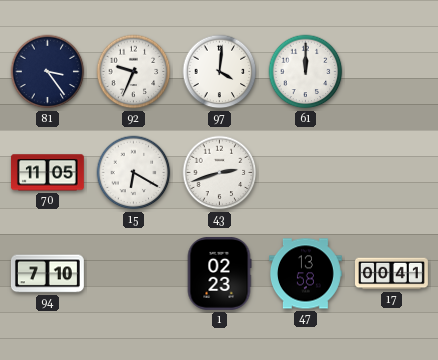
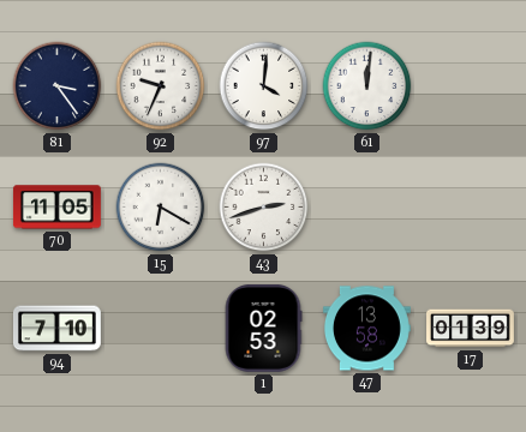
61: 12:00 -> 12:01
1: 02:23 -> 02:53
17: 00:41 -> 01:39
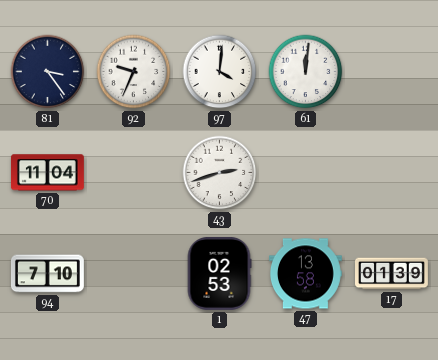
70: 11:05 -> 11:04
15: 6:20 -> none
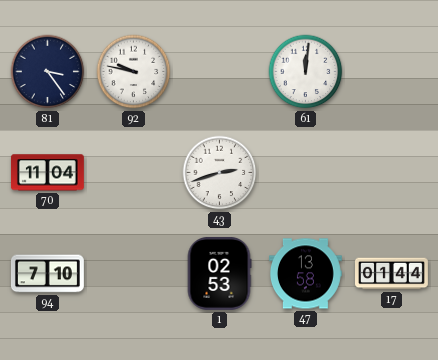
92: 9:34 -> 9:47
97: 4:01 -> none
17: 01:39 -> 01:44
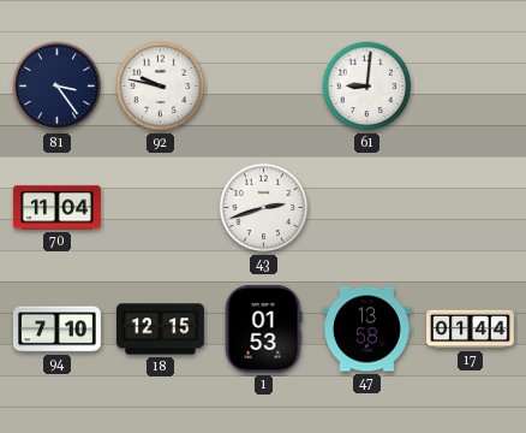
61: 12:01 -> 9:01
18: none -> 12:15
1: 02:53 -> 01:53
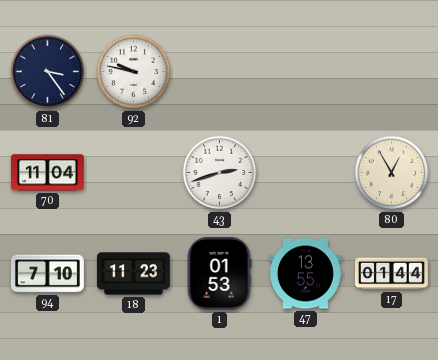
61: 9:01 -> none
80: none -> 12:55
18: 12:15 -> 11:23
47: 13:58 -> 13:55
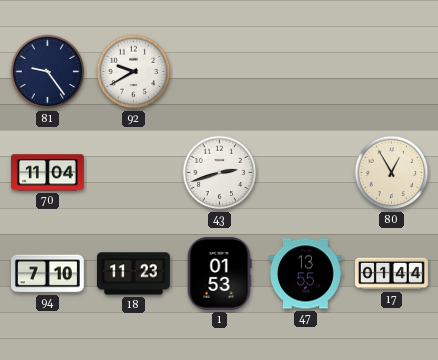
81: 3:24 -> 9:24
92: 9:47 -> 9:40
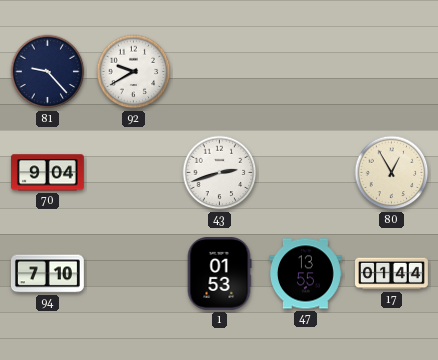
81: 9:24 -> 9:23
70: 11:04 -> 9:04
18: 11:23 -> none
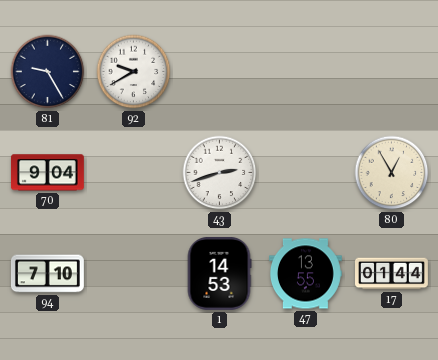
81: 9:23 -> 9:25
1: 01:53 -> 14:53
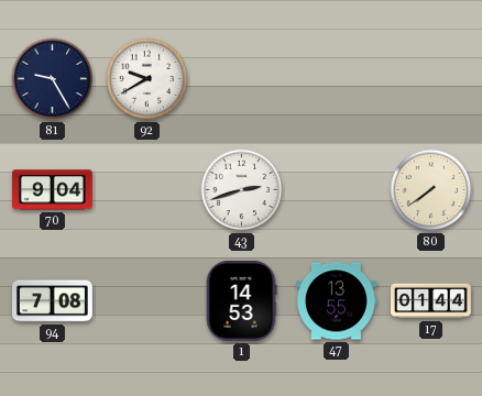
80: 12:55 -> 7:39
94: 7:10 -> 7:08
